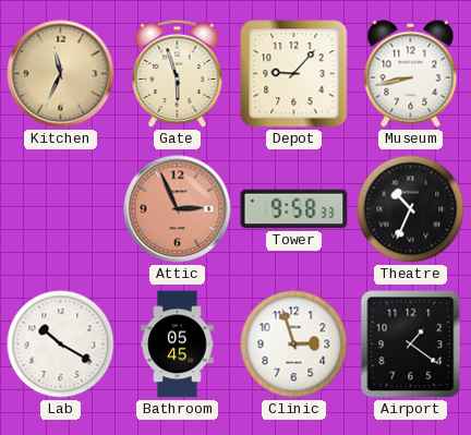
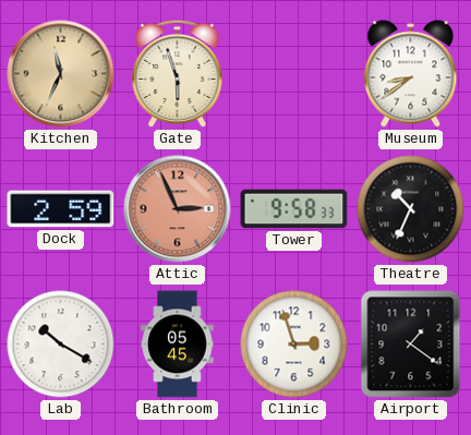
Depot: 9:07 -> none
Museum: 8:43 -> 8:39
Dock: none -> 2:59
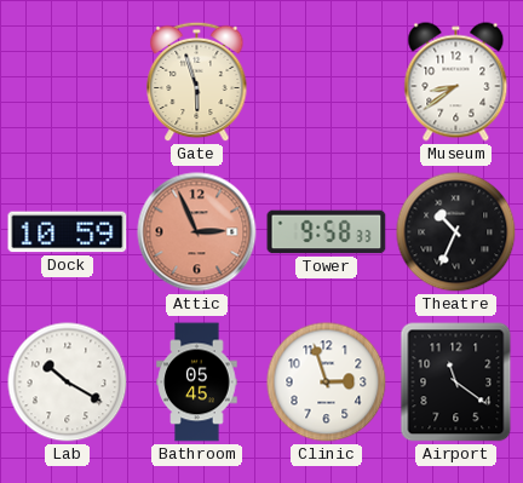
Kitchen: 11:34 -> none
Dock: 2:59 -> 10:59
Airport: 1:21 -> 11:21
